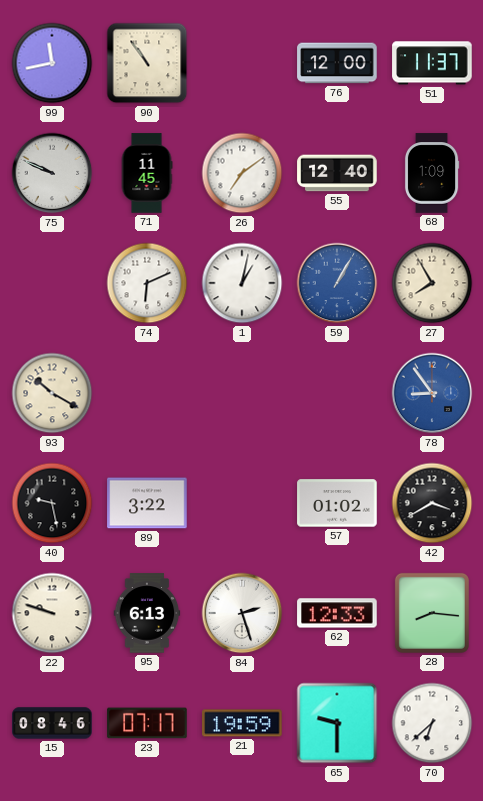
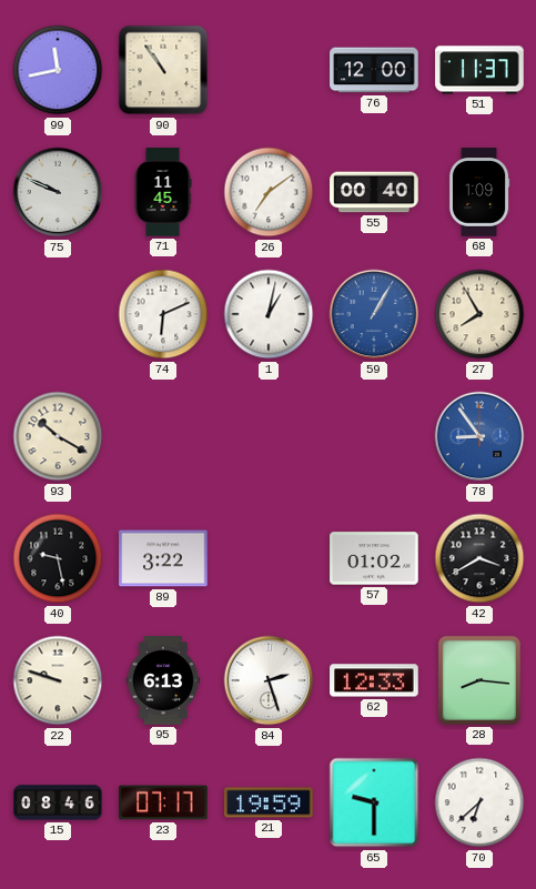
55: 12:40 -> 00:40
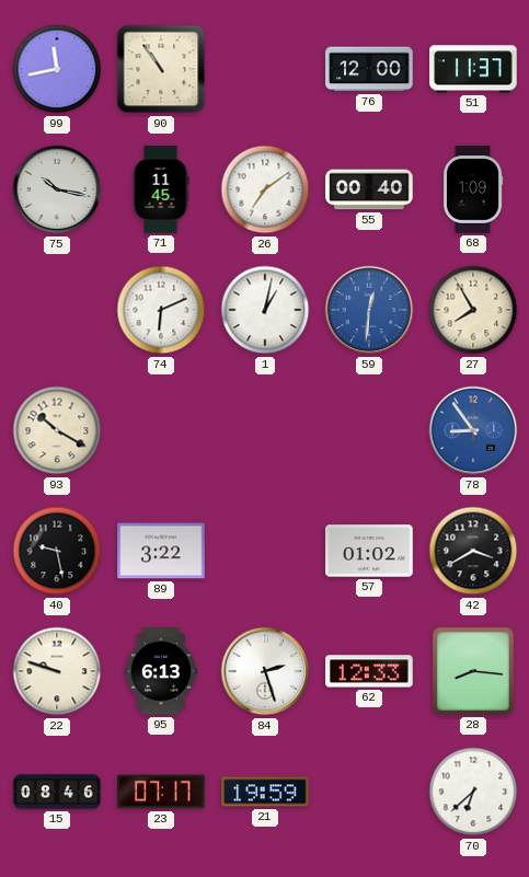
75: 9:49 -> 10:17
59: 1:05 -> 12:31
65: 9:30 -> none
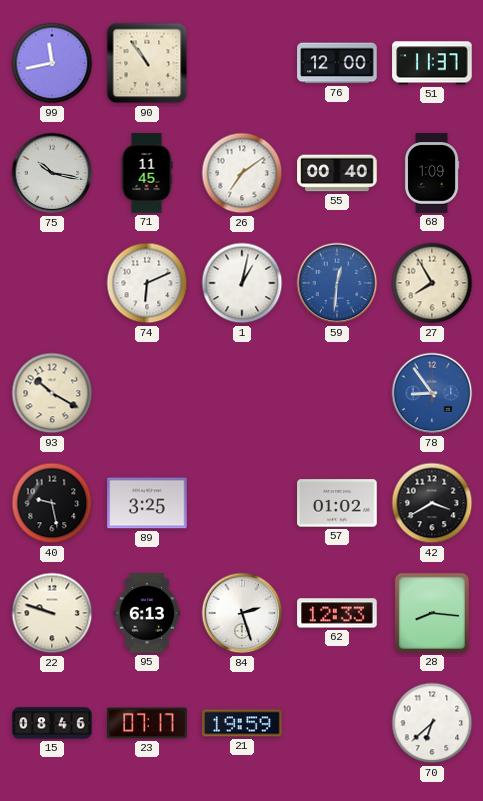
89: 3:22 -> 3:25
